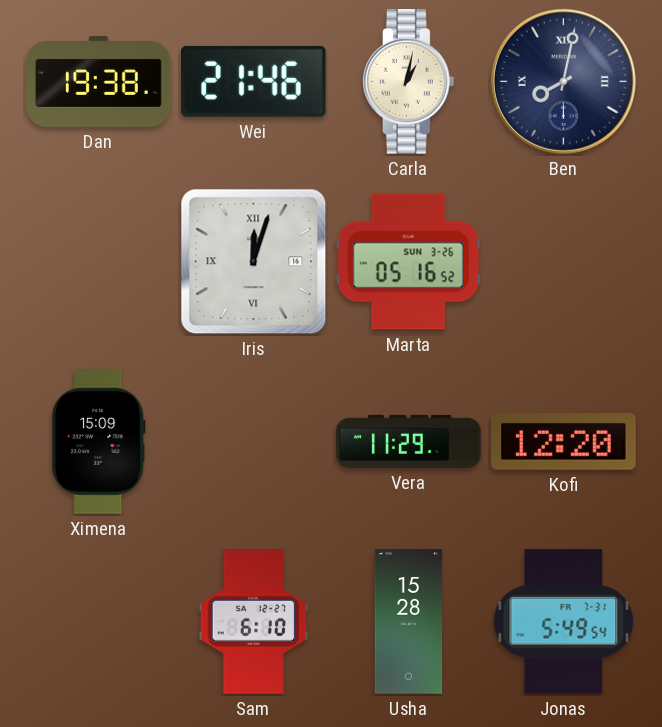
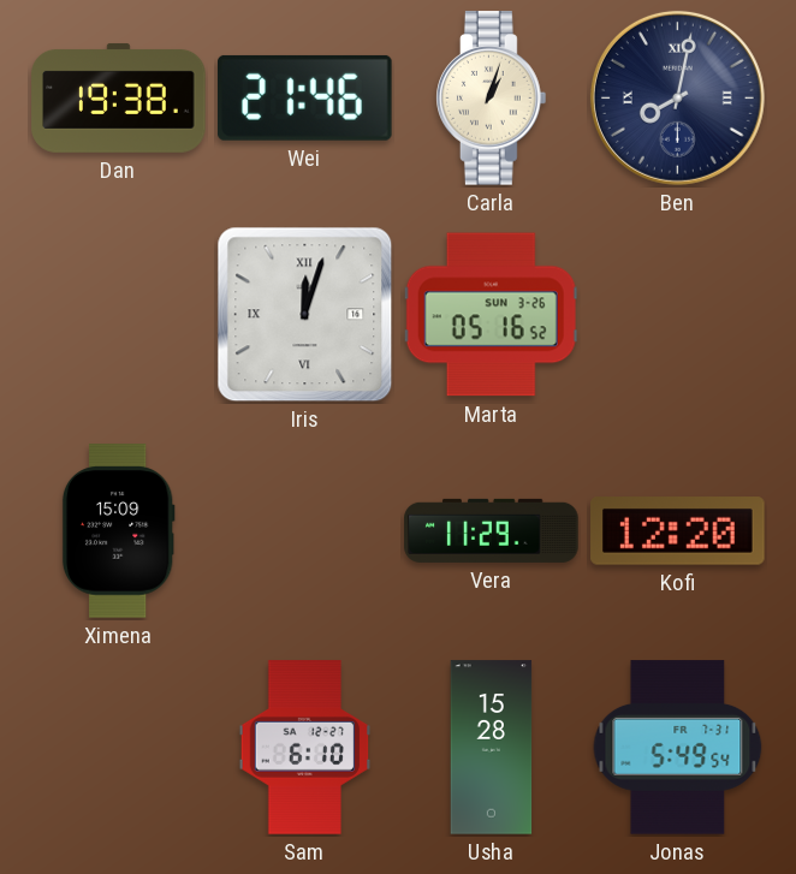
Carla: 1:02 -> 1:03
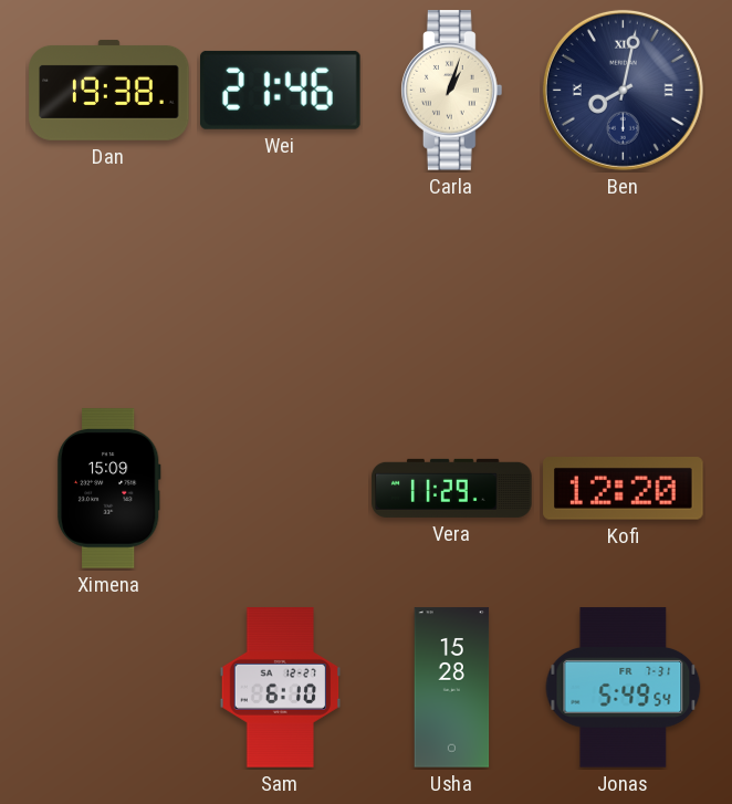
Iris: 12:03 -> none
Marta: 05:16 -> none
